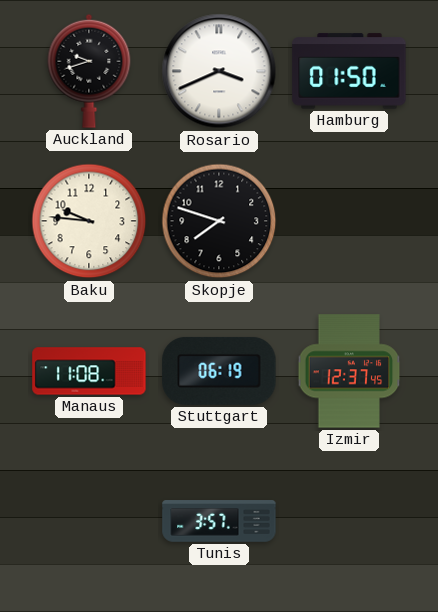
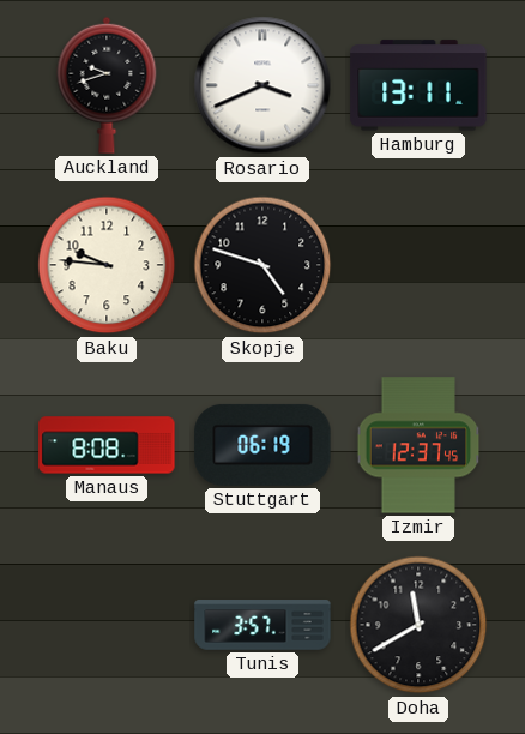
Hamburg: 01:50 -> 13:11
Skopje: 7:48 -> 4:48
Manaus: 11:08 -> 8:08
Doha: none -> 11:40
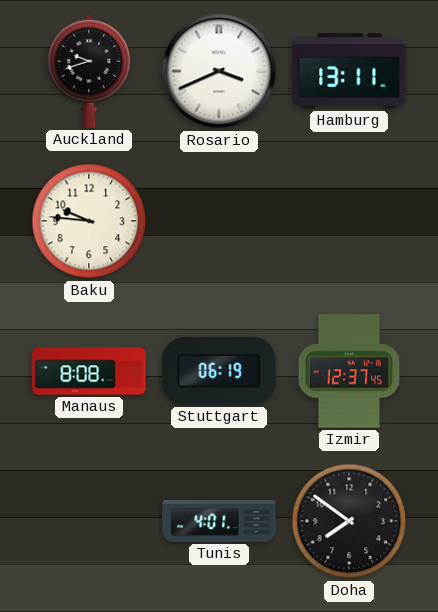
Skopje: 4:48 -> none
Tunis: 3:57 -> 4:01
Doha: 11:40 -> 7:51
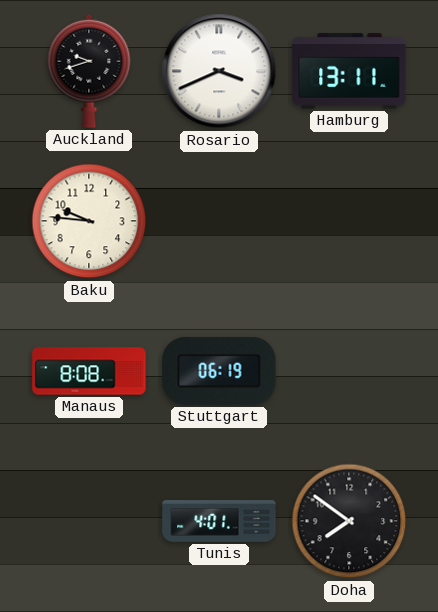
Izmir: 12:37 -> none
